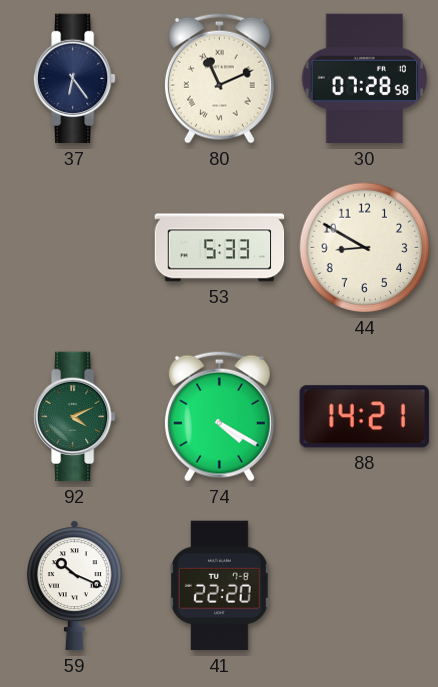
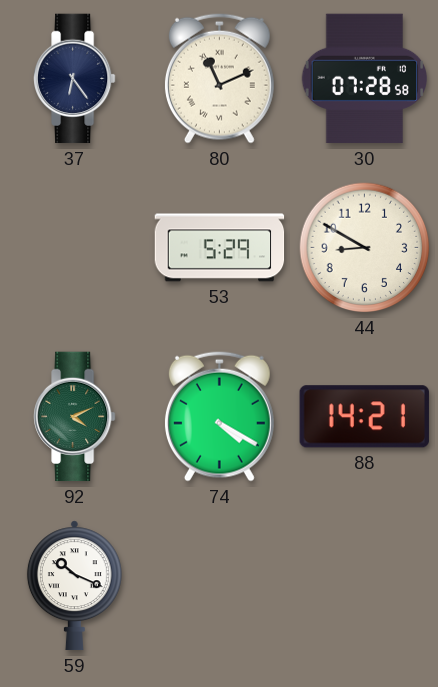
53: 5:33 -> 5:29
41: 22:20 -> none
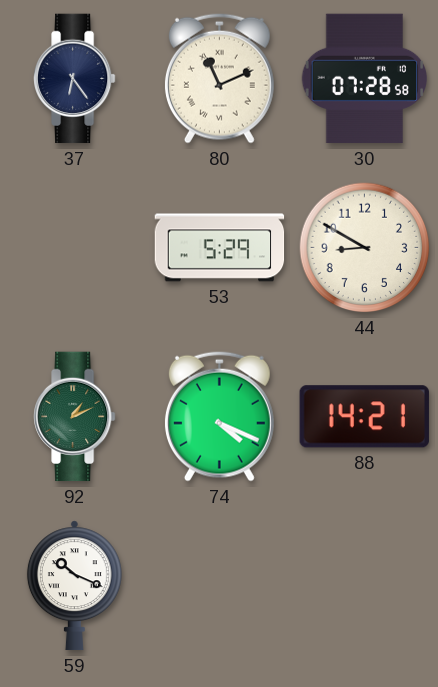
92: 4:11 -> 1:11
74: 4:20 -> 4:19
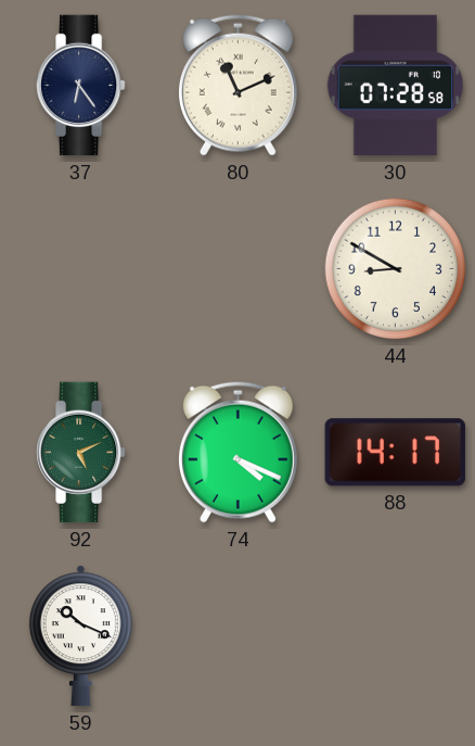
53: 5:29 -> none
92: 1:11 -> 5:11
88: 14:21 -> 14:17
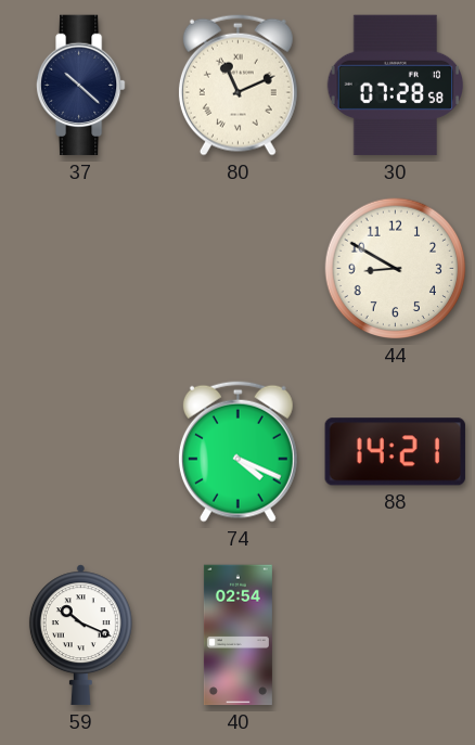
37: 6:24 -> 10:22
92: 5:11 -> none
88: 14:17 -> 14:21
40: none -> 02:54
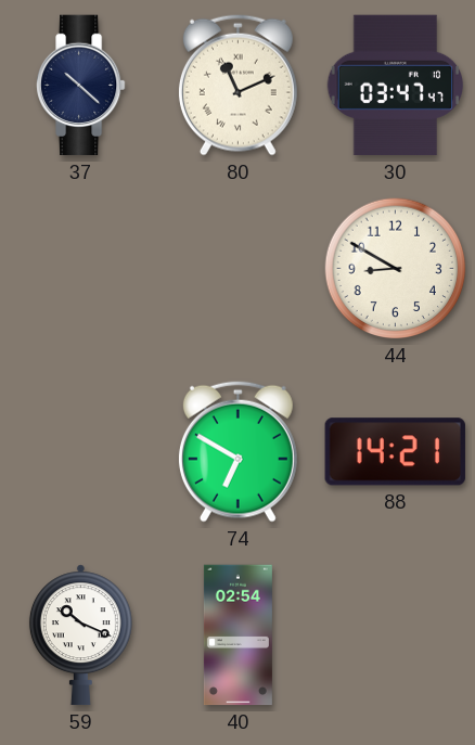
30: 07:28 -> 03:47
74: 4:19 -> 6:50
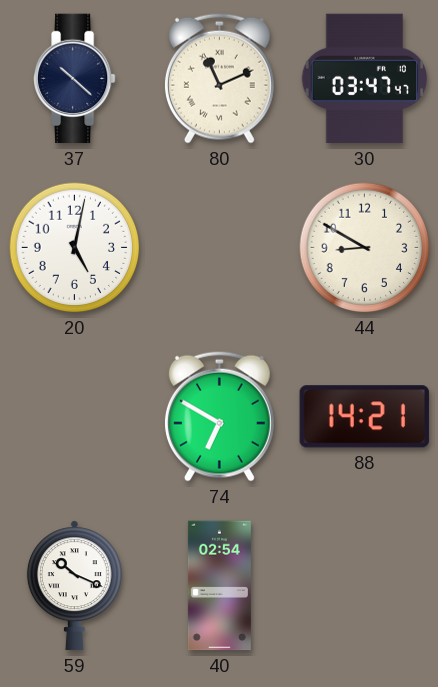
20: none -> 5:02
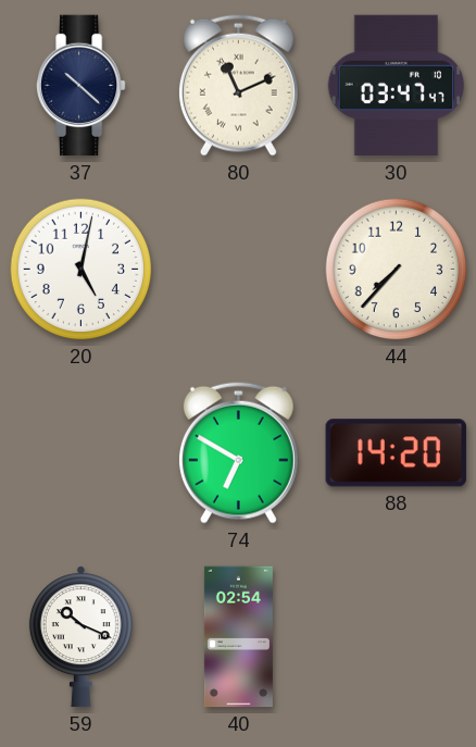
44: 8:50 -> 7:37
88: 14:21 -> 14:20
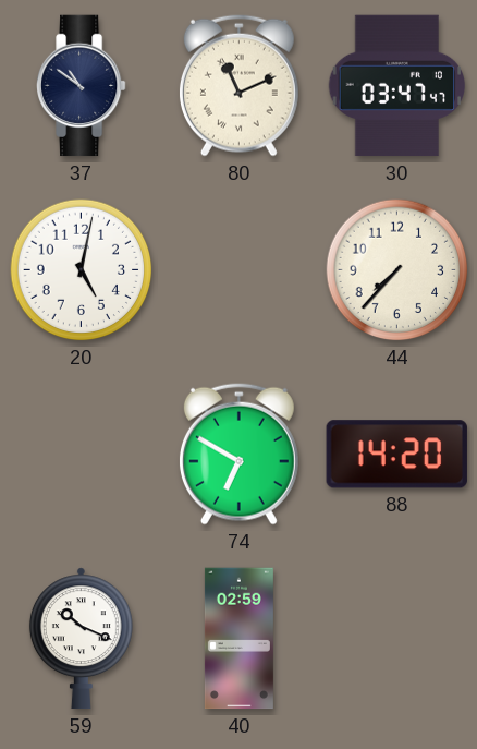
37: 10:22 -> 10:51
40: 02:54 -> 02:59
